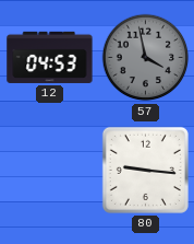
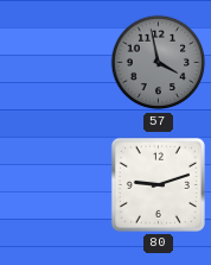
12: 04:53 -> none
80: 9:16 -> 9:12
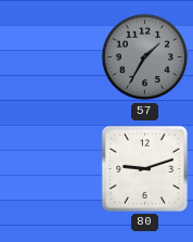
57: 3:58 -> 1:35
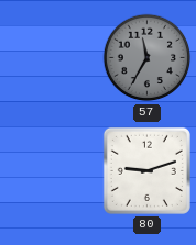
57: 1:35 -> 11:35
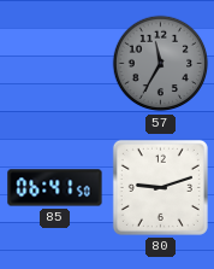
85: none -> 06:41
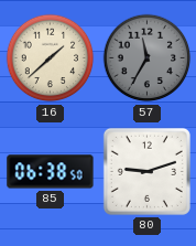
16: none -> 1:38
85: 06:41 -> 06:38
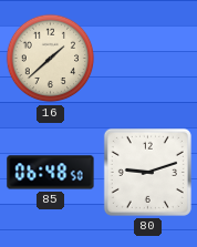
57: 11:35 -> none
85: 06:38 -> 06:48
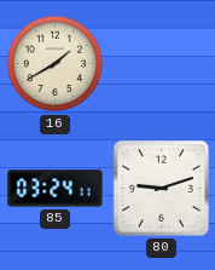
16: 1:38 -> 1:40
85: 06:48 -> 03:24
